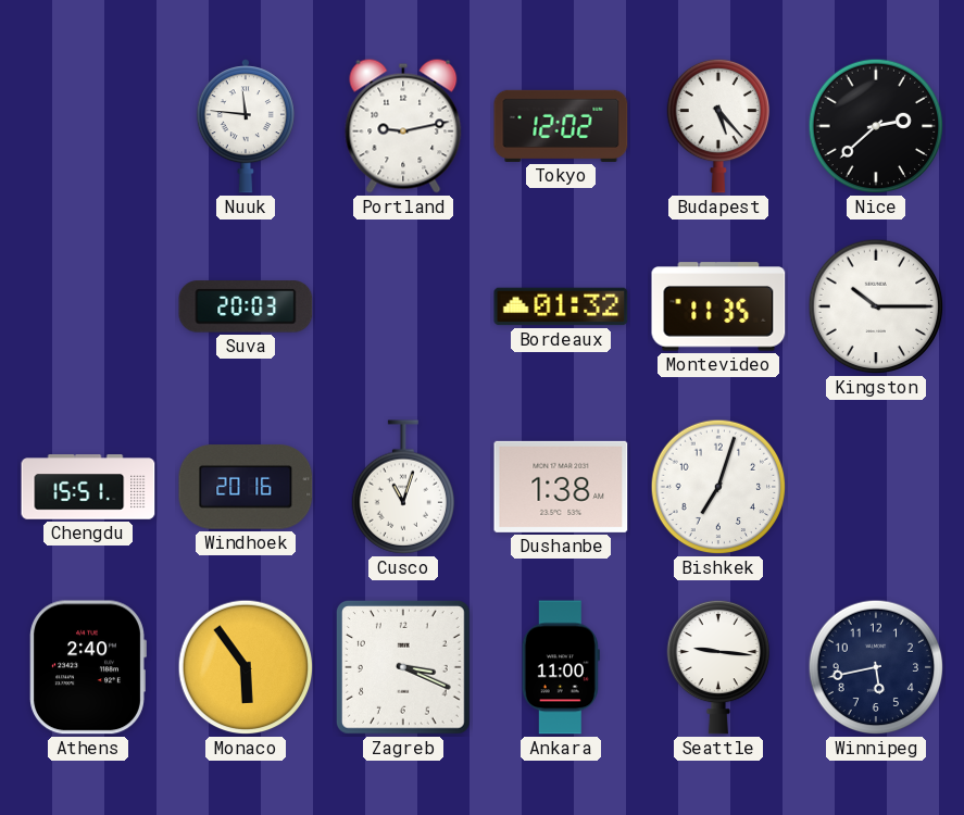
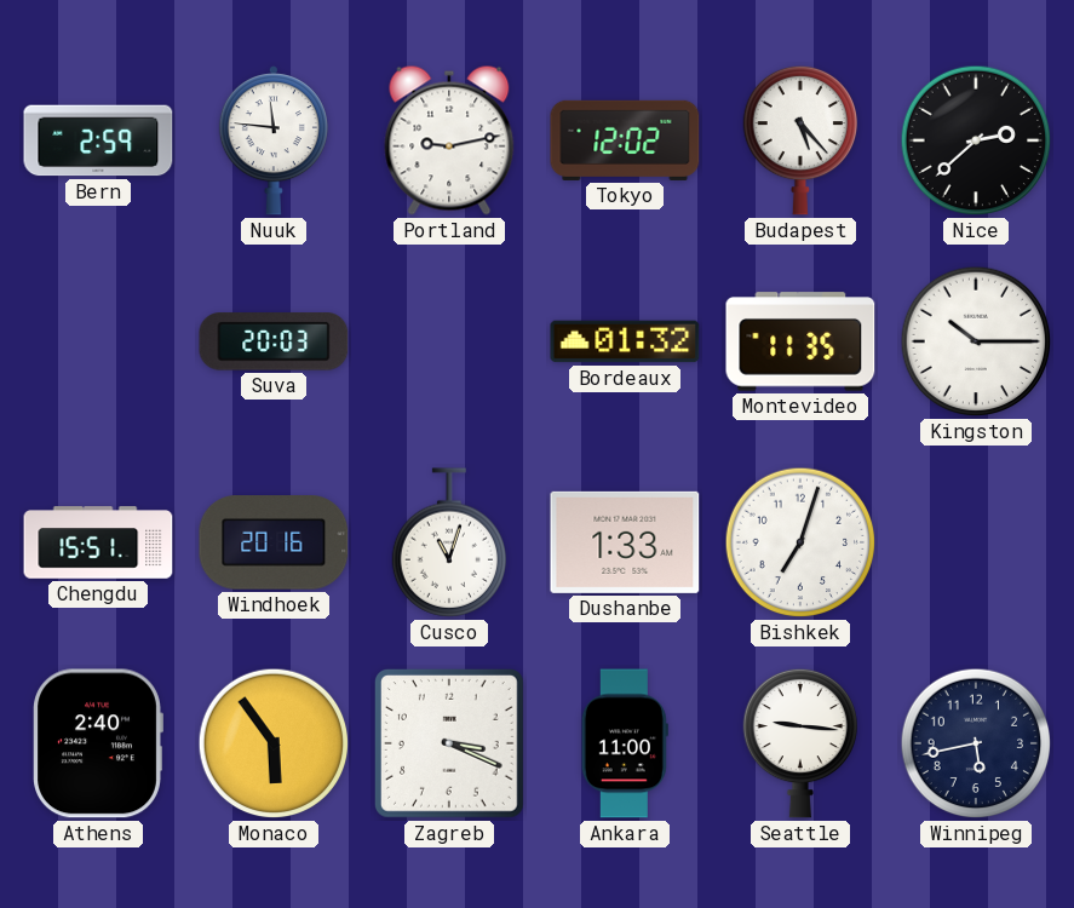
Bern: none -> 2:59
Dushanbe: 1:38 -> 1:33
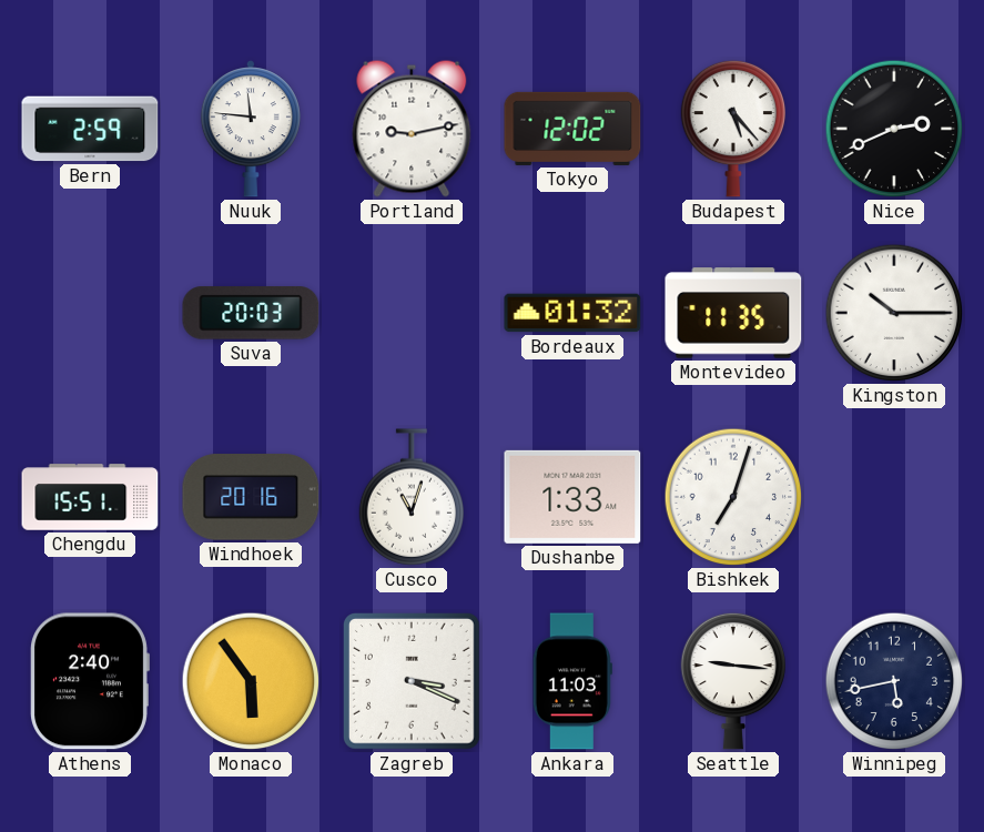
Nice: 2:38 -> 2:41
Ankara: 11:00 -> 11:03
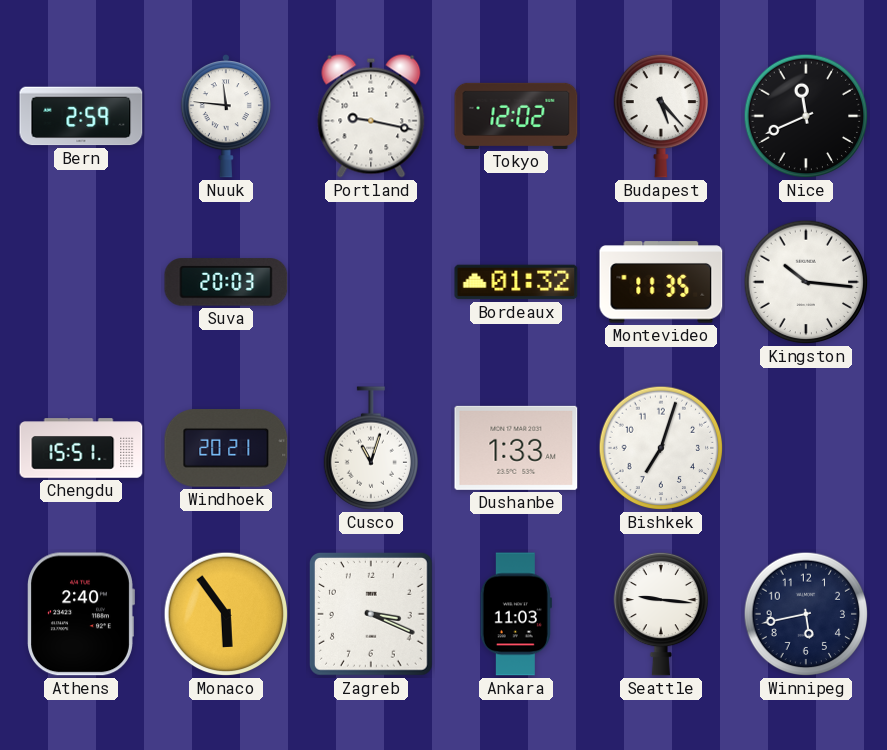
Portland: 9:13 -> 9:17
Nice: 2:41 -> 11:41
Kingston: 10:15 -> 10:16
Windhoek: 20:16 -> 20:21
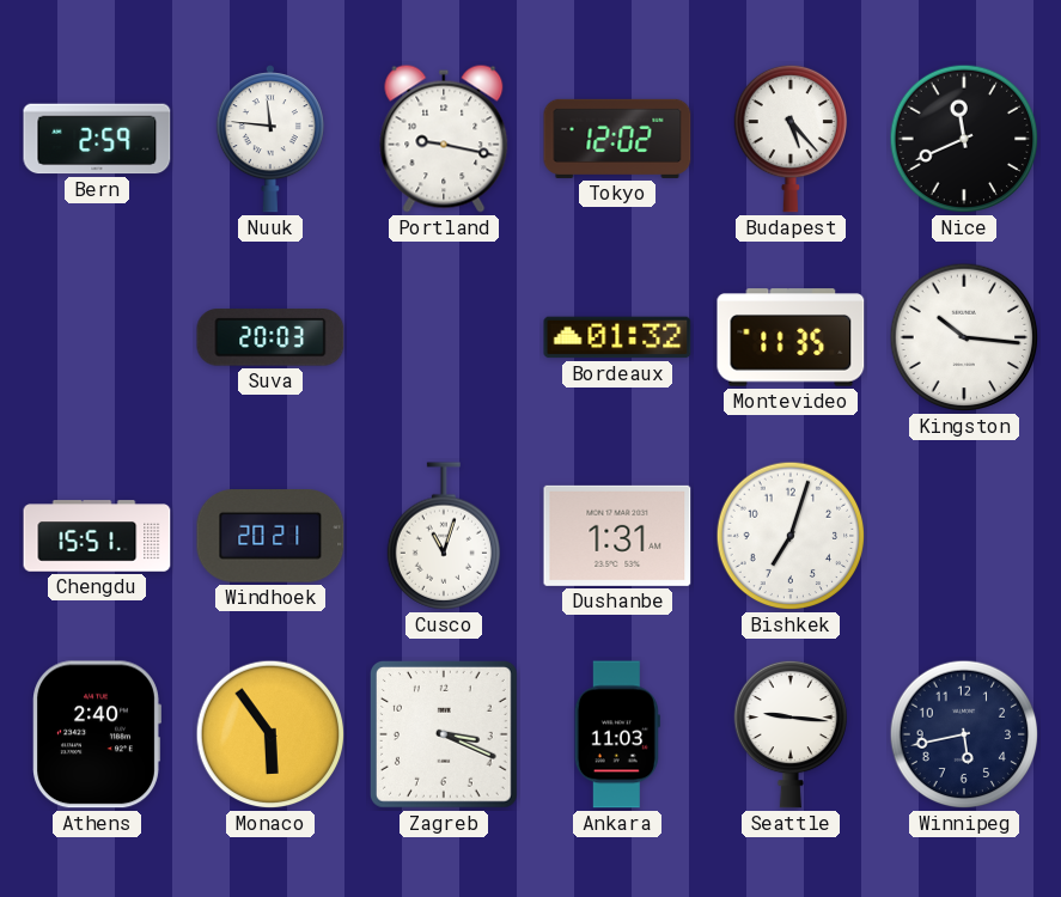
Dushanbe: 1:33 -> 1:31
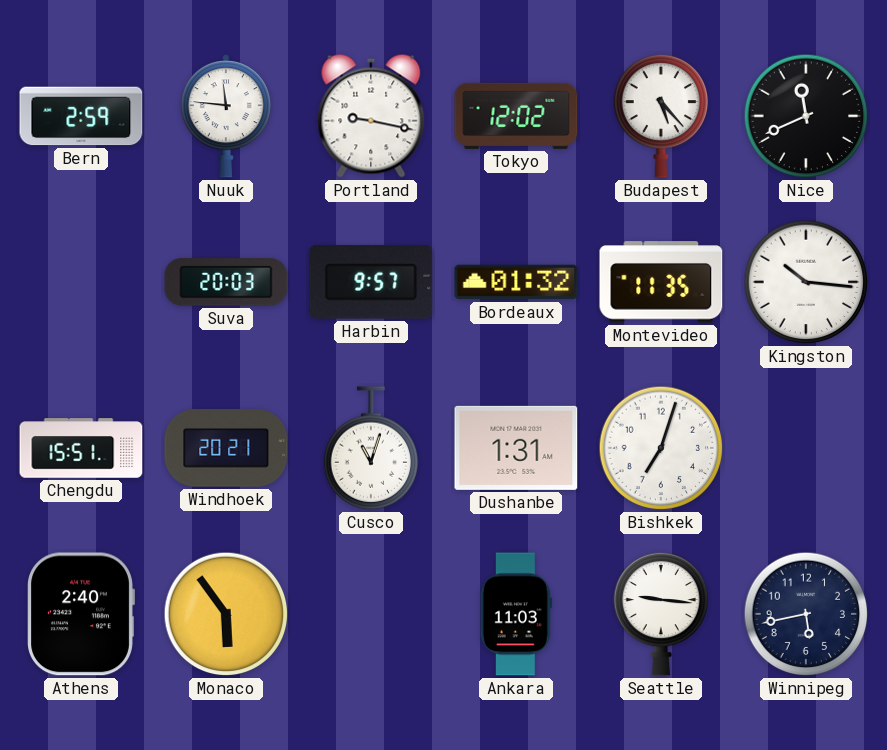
Harbin: none -> 9:57
Zagreb: 3:19 -> none
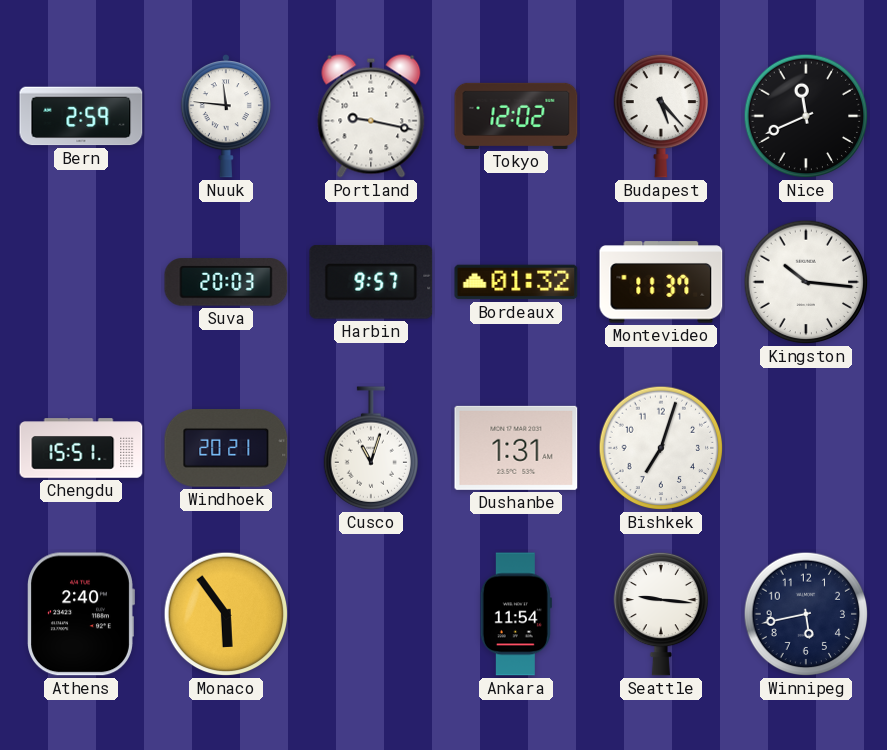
Montevideo: 11:35 -> 11:37
Ankara: 11:03 -> 11:54
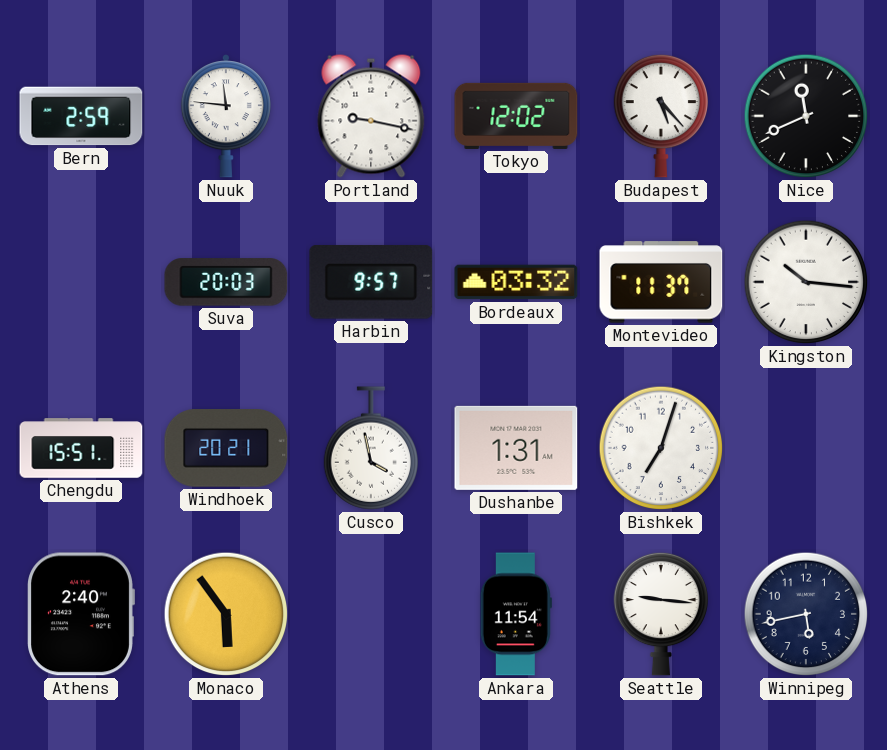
Bordeaux: 01:32 -> 03:32
Cusco: 11:03 -> 3:58
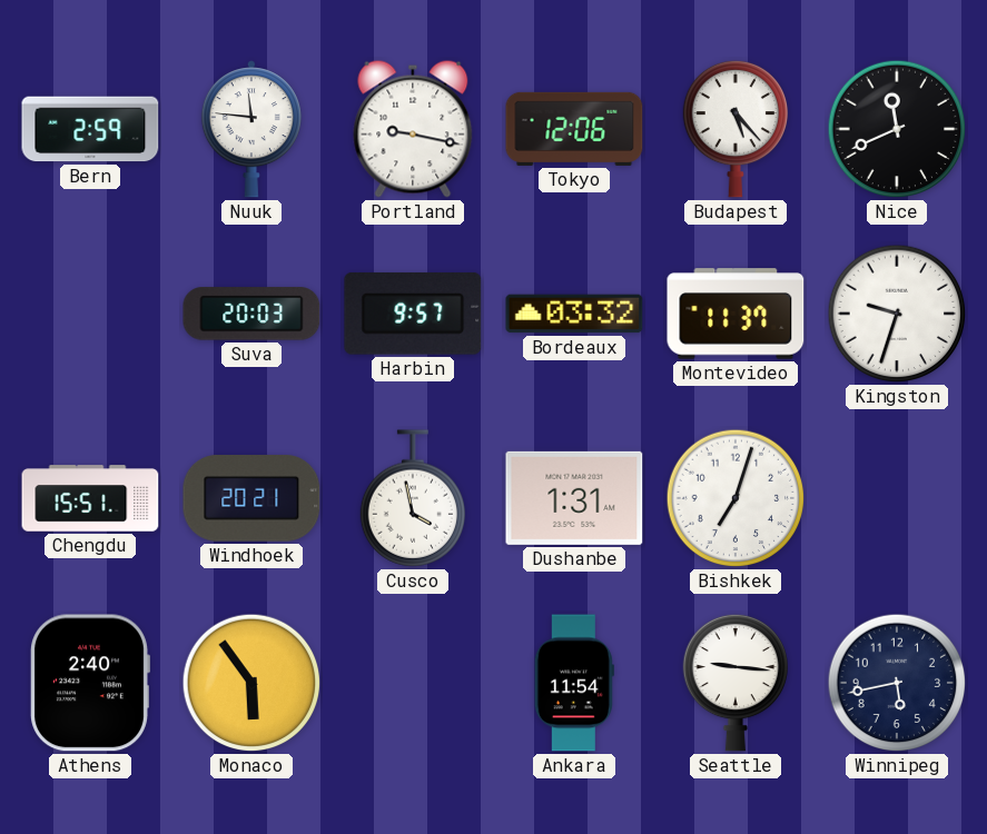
Tokyo: 12:02 -> 12:06
Kingston: 10:16 -> 9:33
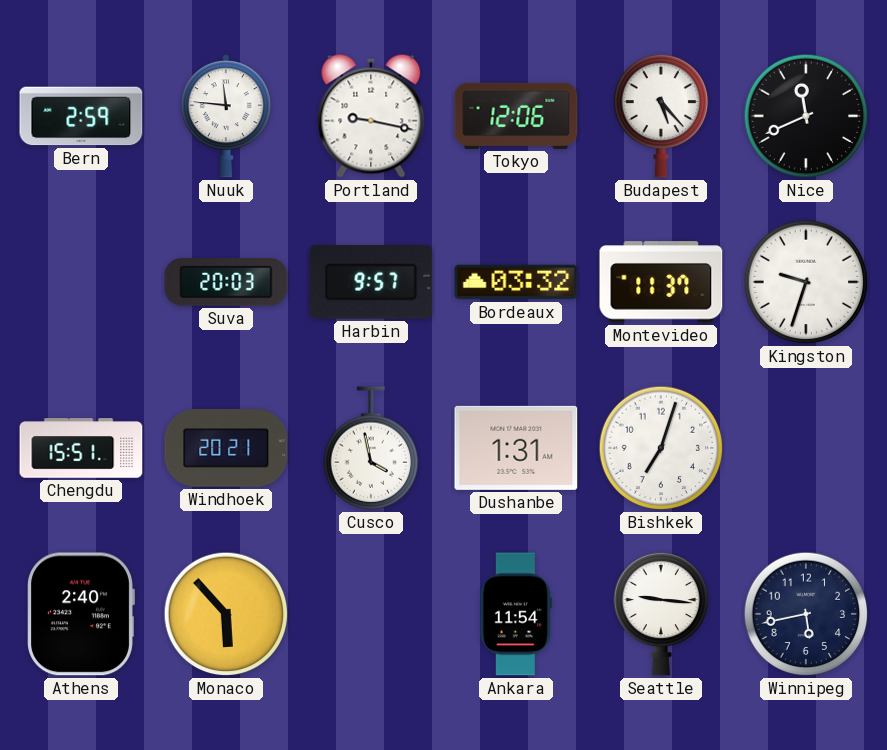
Monaco: 5:54 -> 5:53
